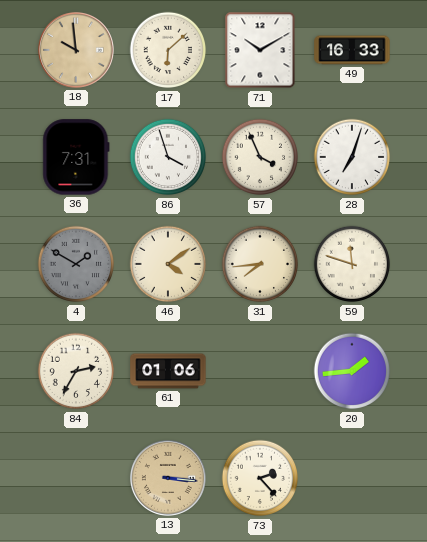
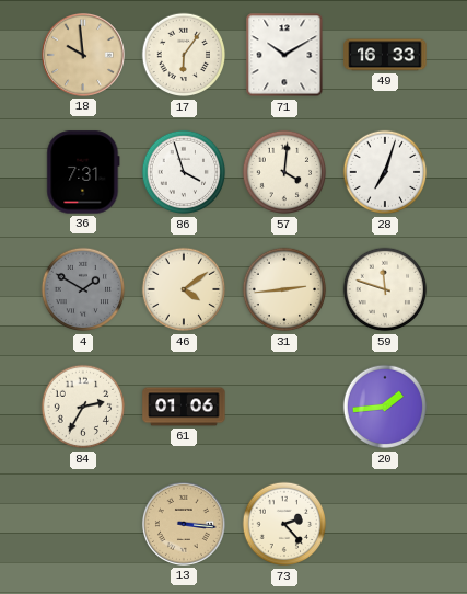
17: 6:08 -> 6:06
57: 3:56 -> 4:01
31: 7:44 -> 2:44
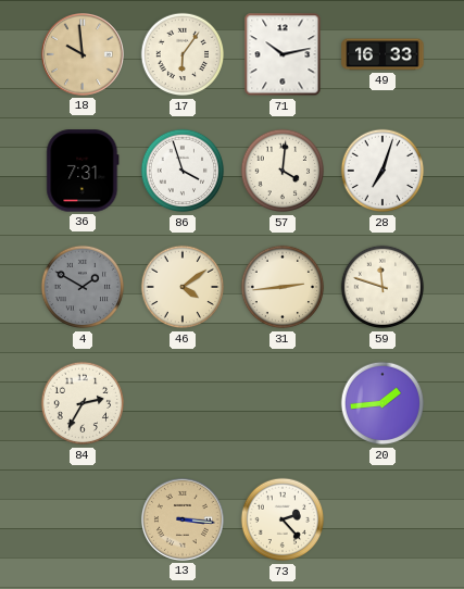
71: 10:10 -> 10:13
61: 01:06 -> none
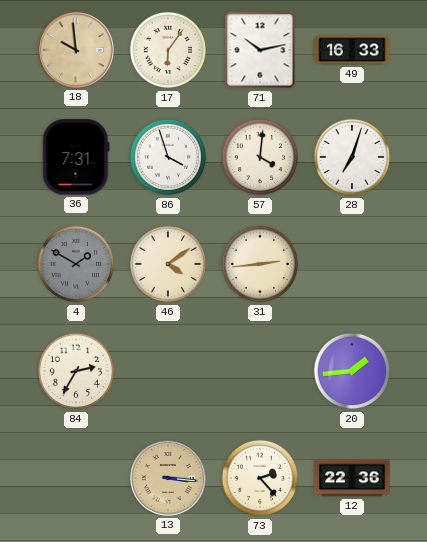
59: 11:48 -> none
12: none -> 22:36
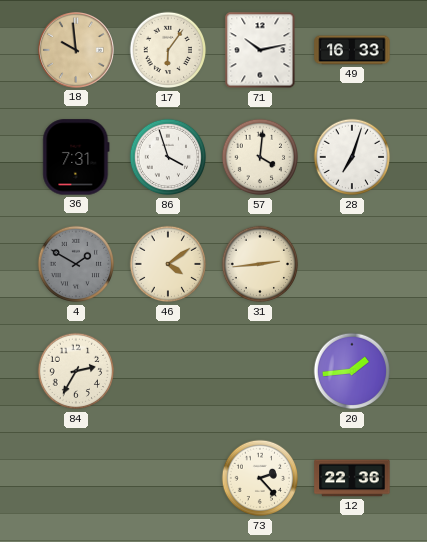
13: 3:16 -> none
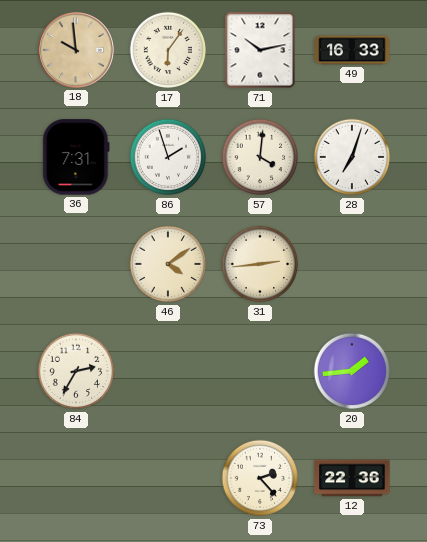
86: 3:57 -> 1:57
4: 1:50 -> none
